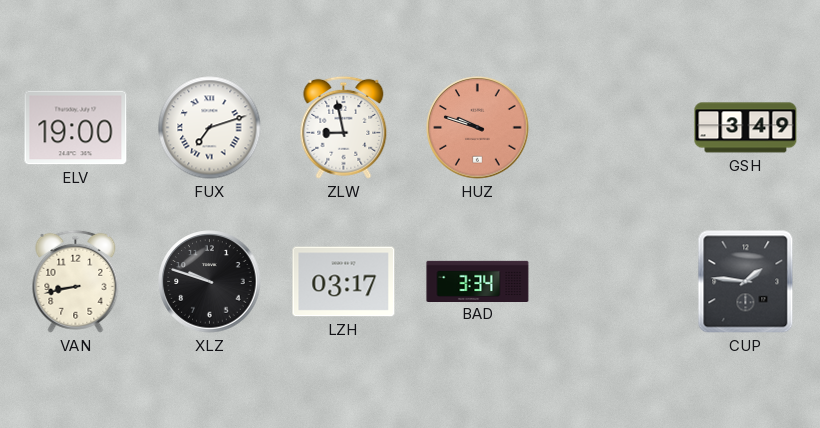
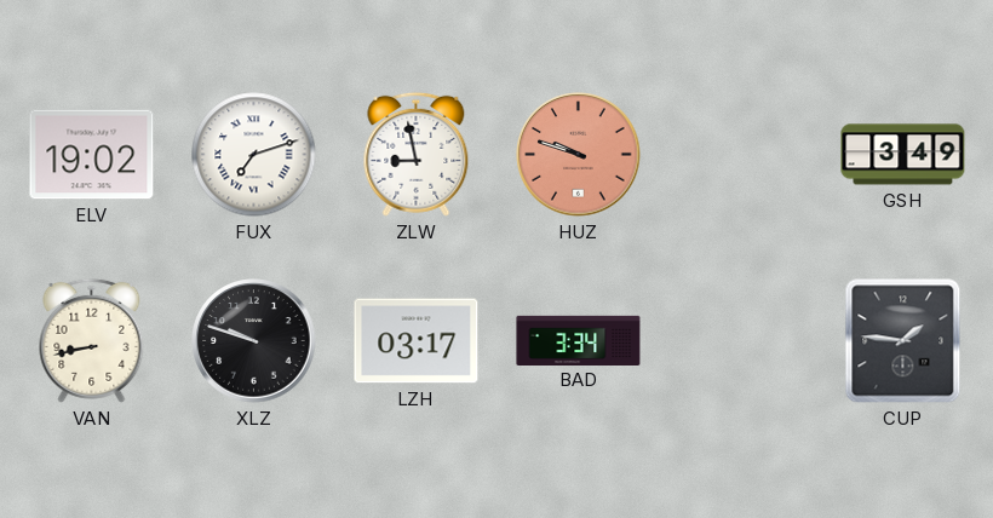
ELV: 19:00 -> 19:02
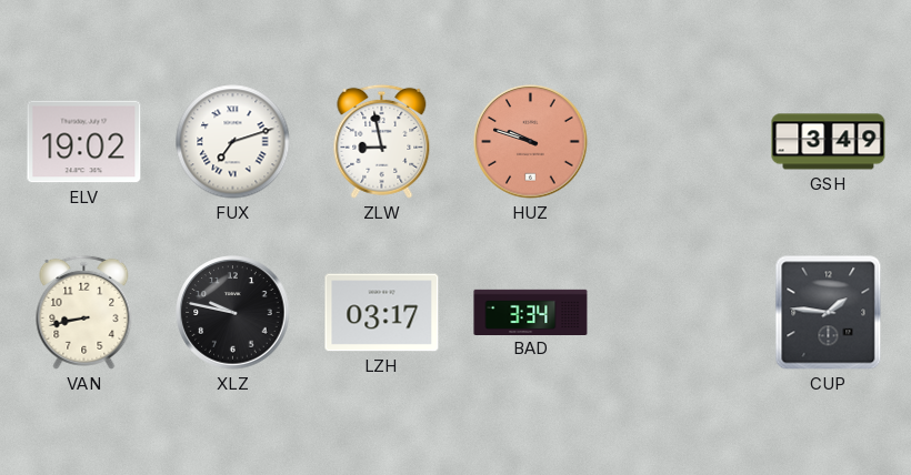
XLZ: 9:48 -> 9:47
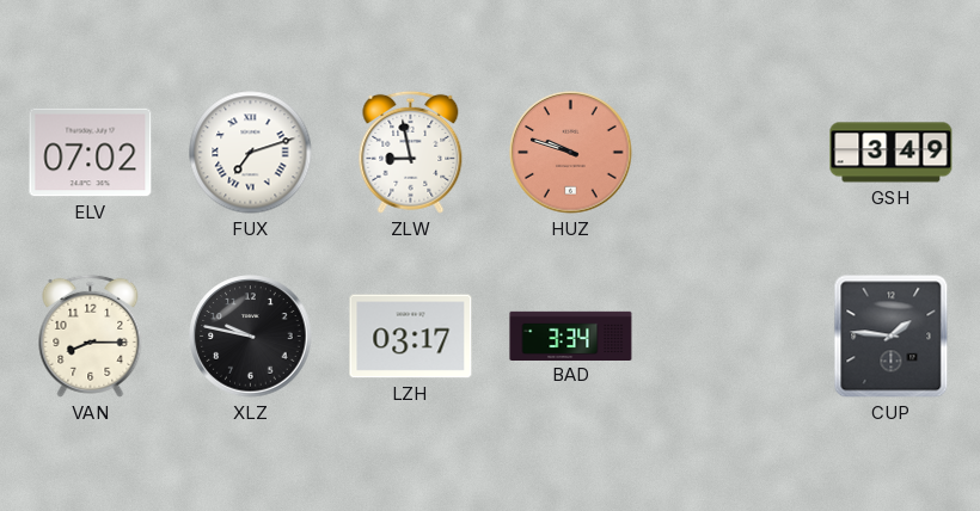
ELV: 19:02 -> 07:02
VAN: 8:43 -> 8:15
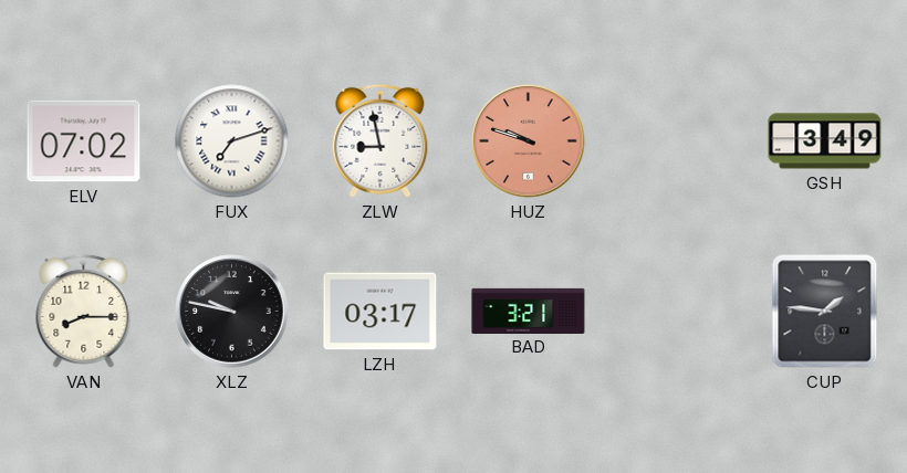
BAD: 3:34 -> 3:21
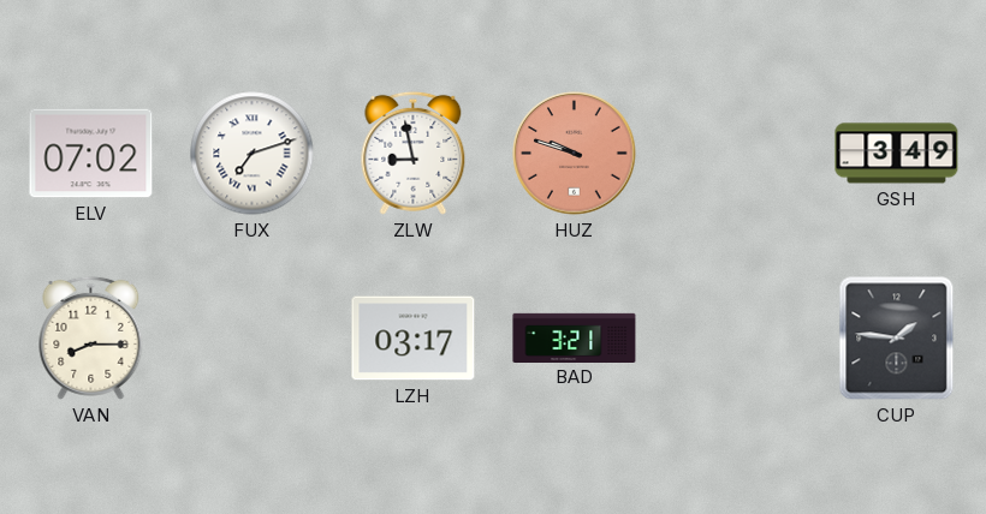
XLZ: 9:47 -> none
